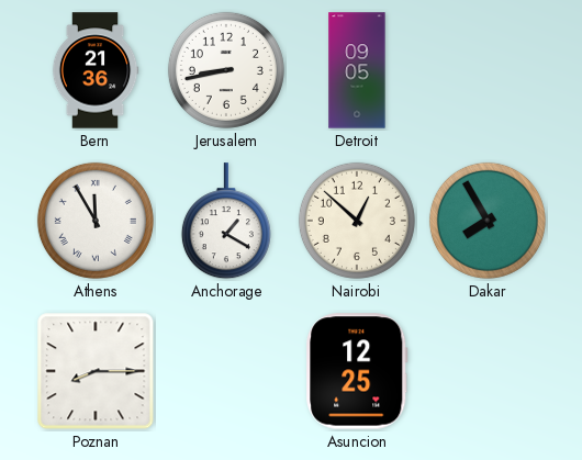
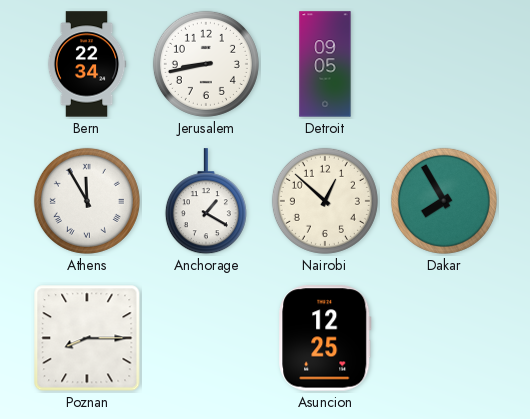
Bern: 21:36 -> 22:34
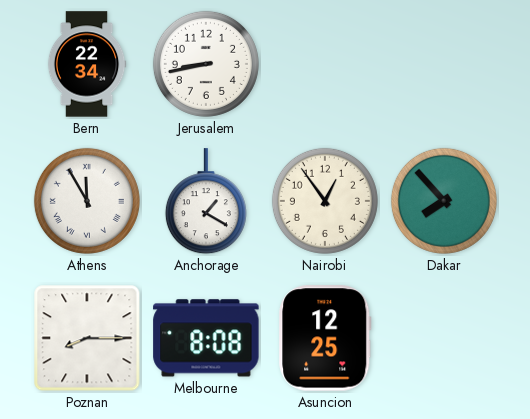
Detroit: 09:05 -> none
Nairobi: 12:52 -> 12:54
Dakar: 7:55 -> 7:53
Melbourne: none -> 8:08
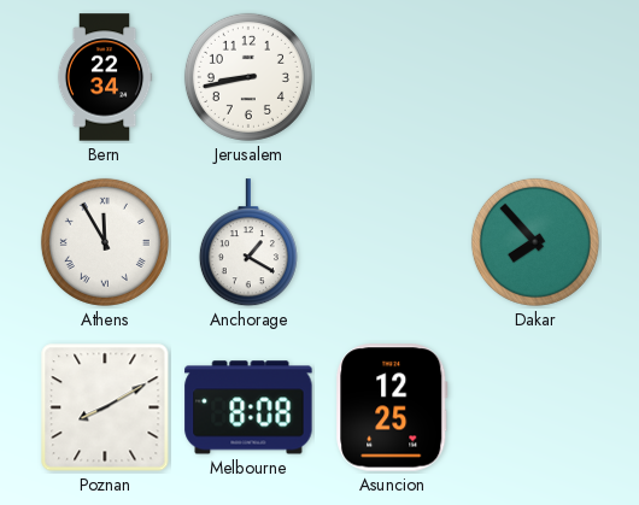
Nairobi: 12:54 -> none
Poznan: 8:15 -> 8:10
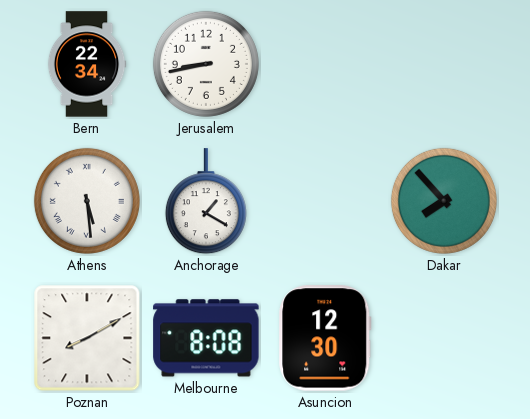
Athens: 11:55 -> 5:29
Asuncion: 12:25 -> 12:30
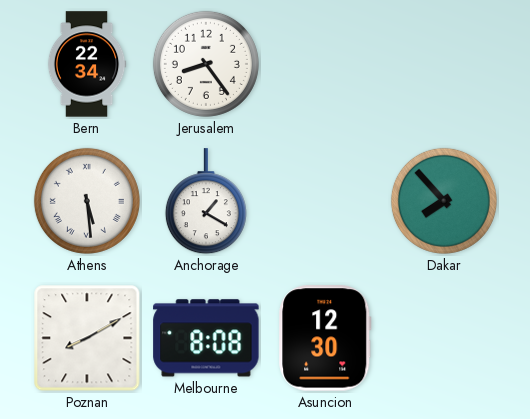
Jerusalem: 8:43 -> 8:24
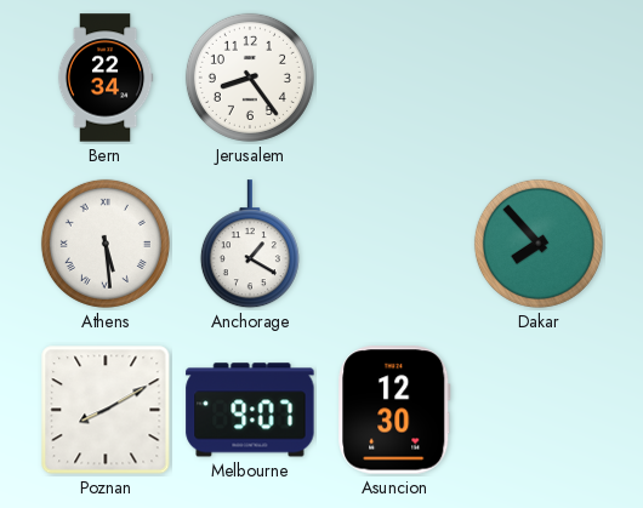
Melbourne: 8:08 -> 9:07
